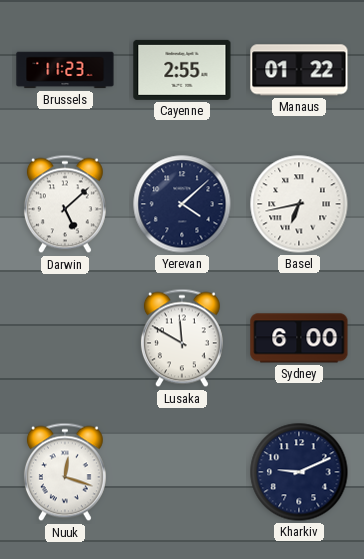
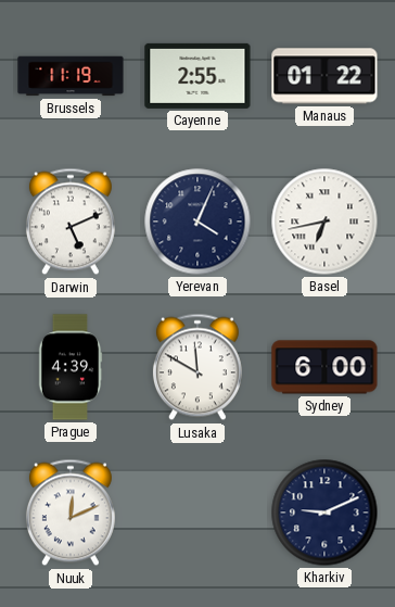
Brussels: 11:23 -> 11:19
Darwin: 5:08 -> 5:11
Yerevan: 4:08 -> 4:04
Prague: none -> 4:39
Nuuk: 12:18 -> 12:11
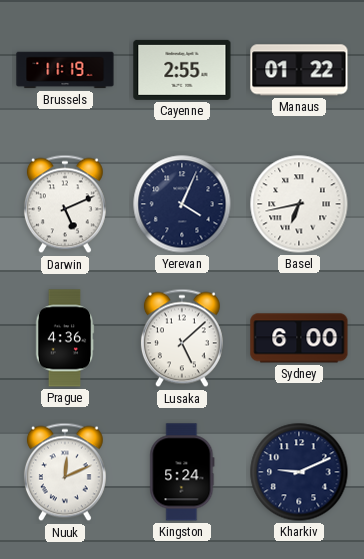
Prague: 4:39 -> 4:36
Lusaka: 11:50 -> 5:08
Kingston: none -> 5:24
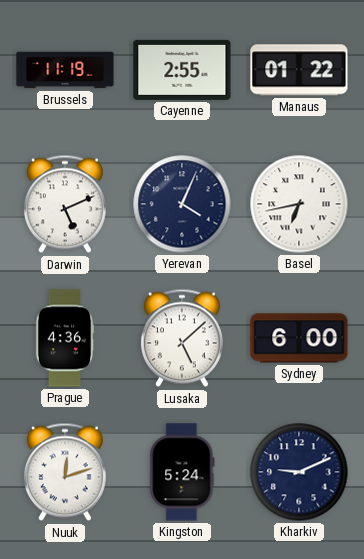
Nuuk: 12:11 -> 12:12
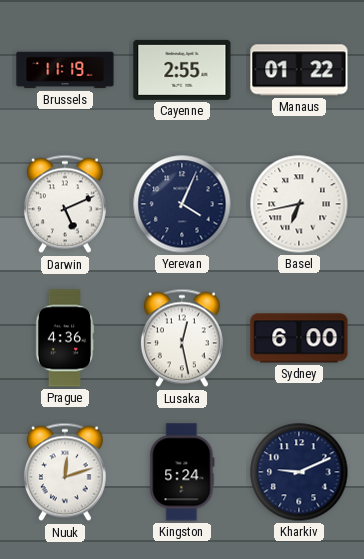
Lusaka: 5:08 -> 12:28
